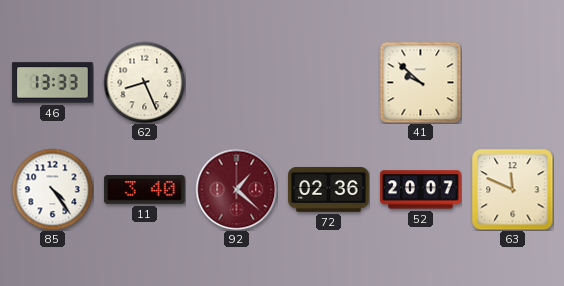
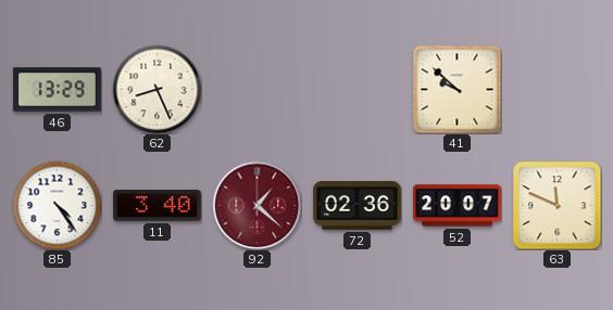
46: 13:33 -> 13:29
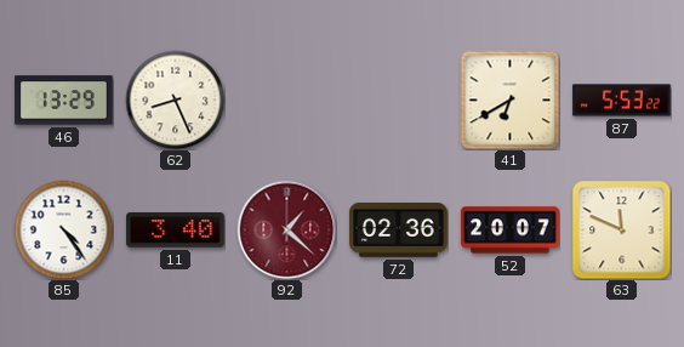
41: 9:52 -> 6:40
87: none -> 5:53
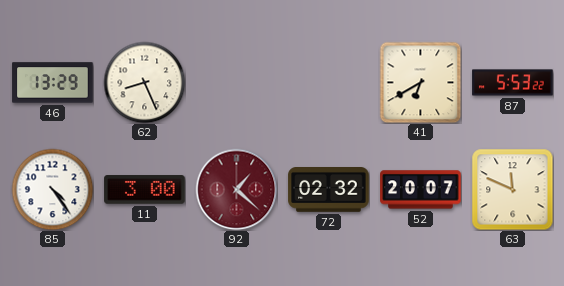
11: 3:40 -> 3:00
72: 02:36 -> 02:32
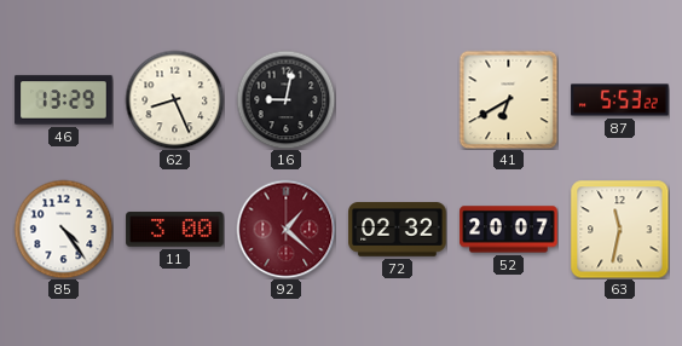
16: none -> 9:02
63: 11:49 -> 11:32
